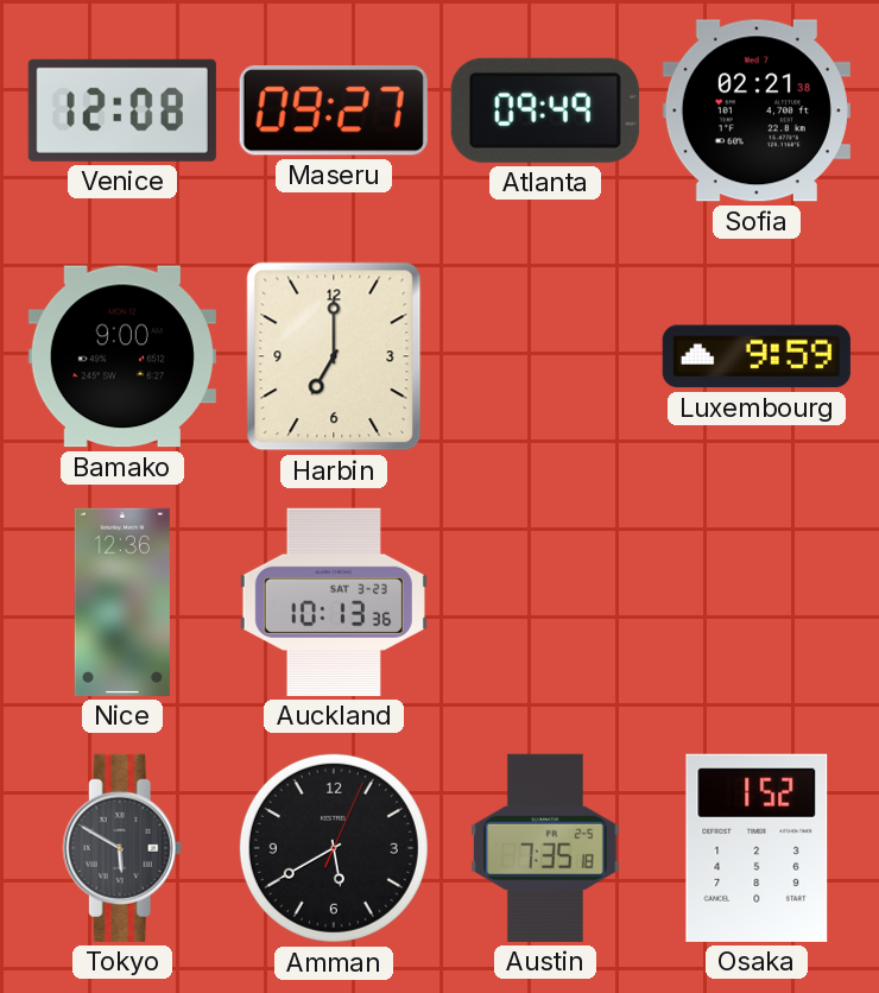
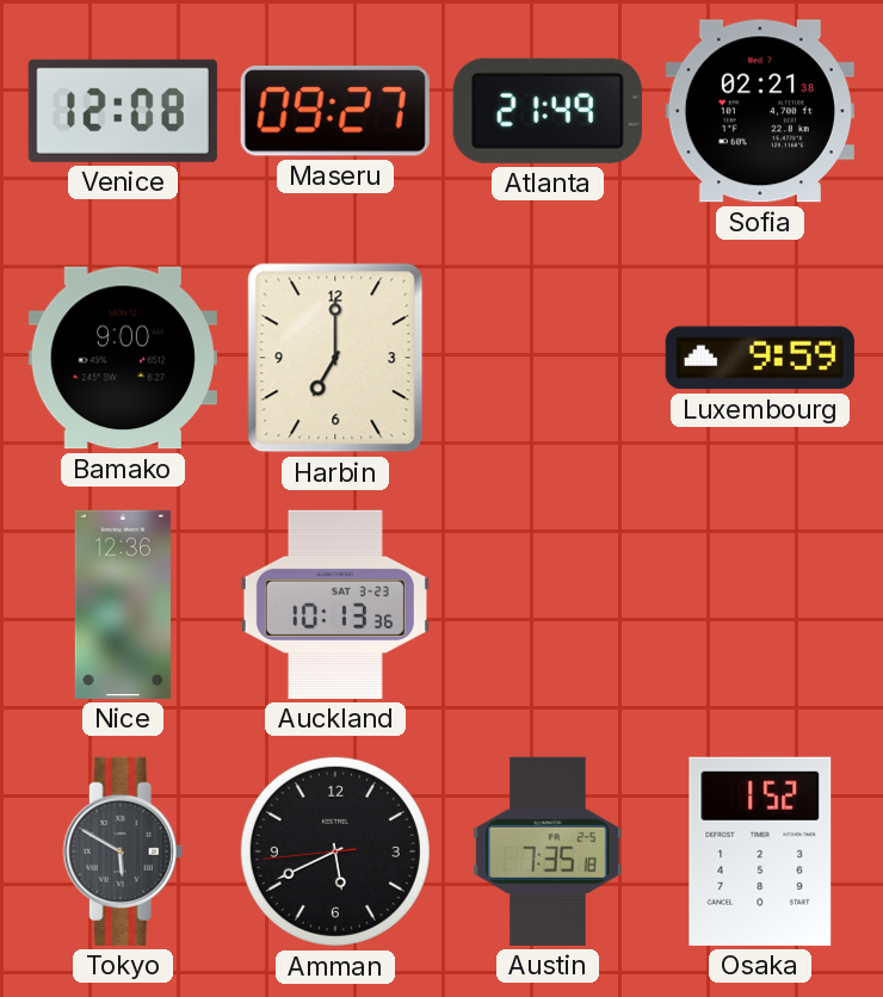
Atlanta: 09:49 -> 21:49
Amman: 5:40:04 -> 5:40:44
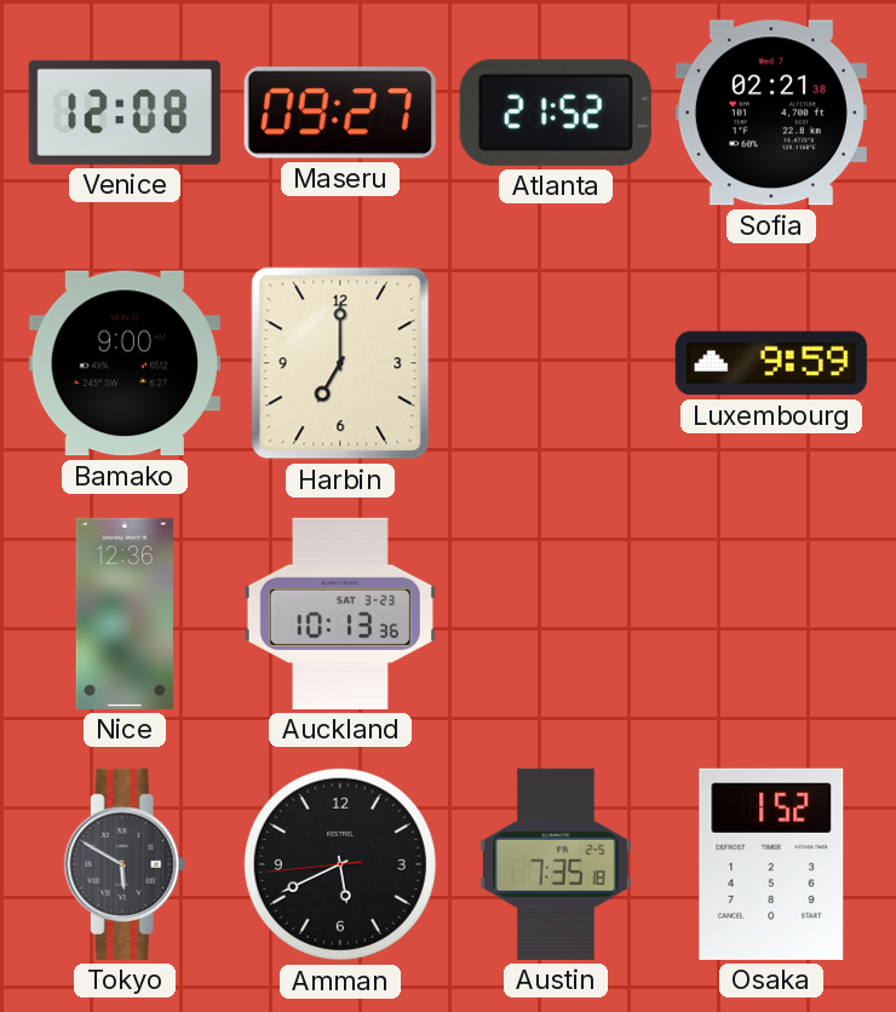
Atlanta: 21:49 -> 21:52
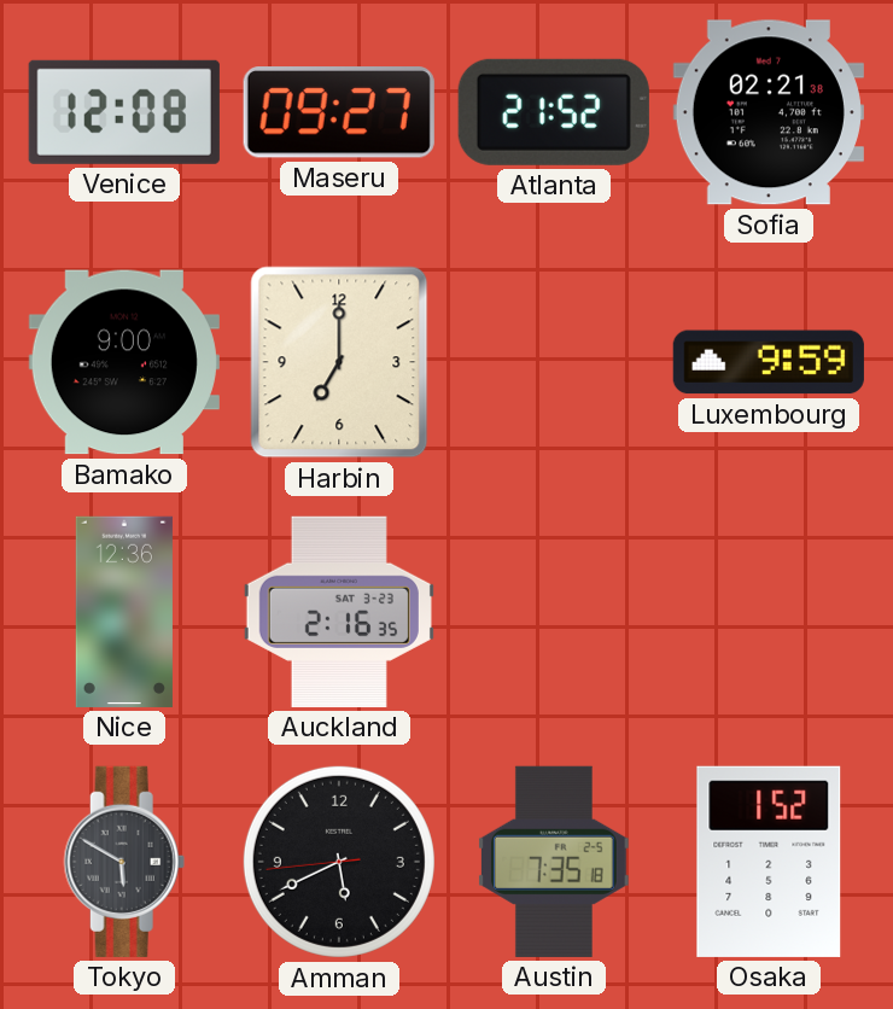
Auckland: 10:13 -> 2:16
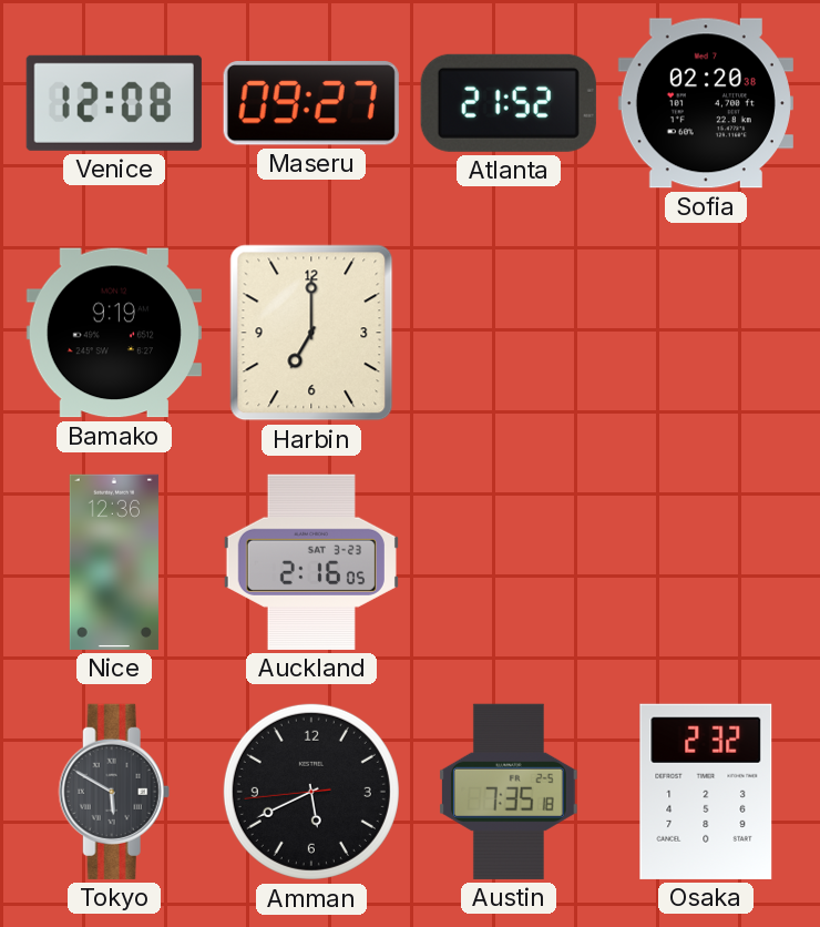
Sofia: 02:21 -> 02:20
Bamako: 9:00 -> 9:19
Luxembourg: 9:59 -> none
Auckland: 2:16:35 -> 2:16:05
Osaka: 1:52 -> 2:32
